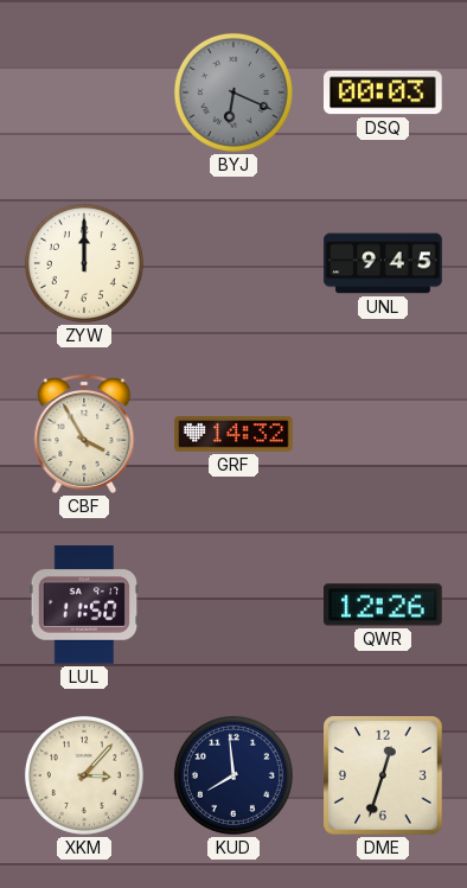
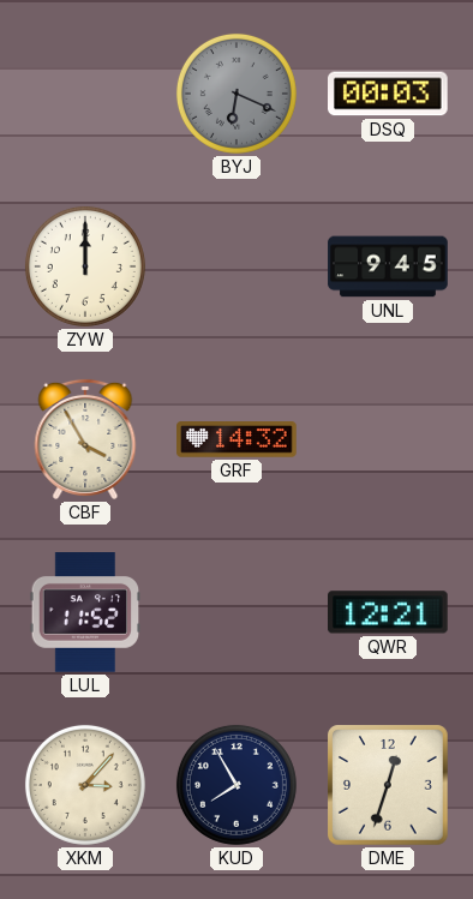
LUL: 11:50 -> 11:52
QWR: 12:26 -> 12:21
KUD: 7:59 -> 7:55
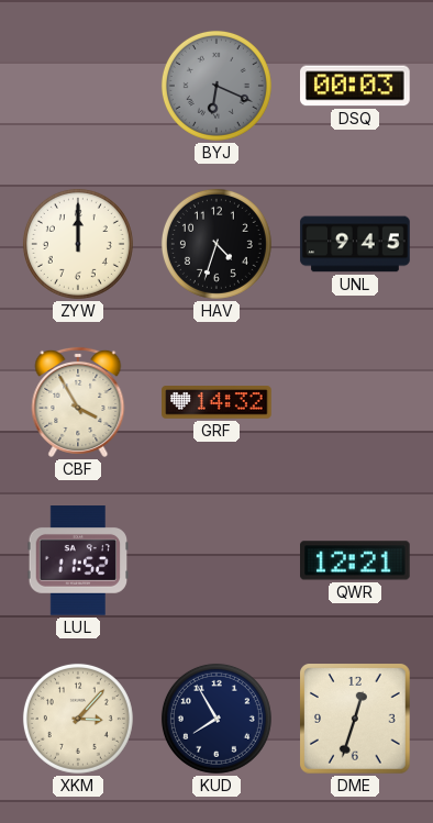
HAV: none -> 4:33
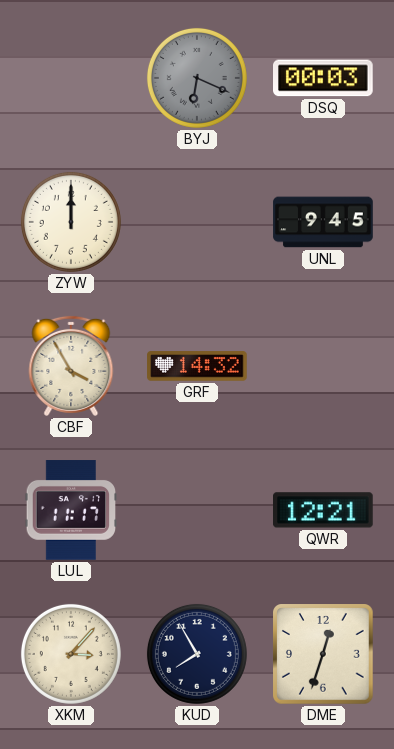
HAV: 4:33 -> none
LUL: 11:52 -> 11:17
